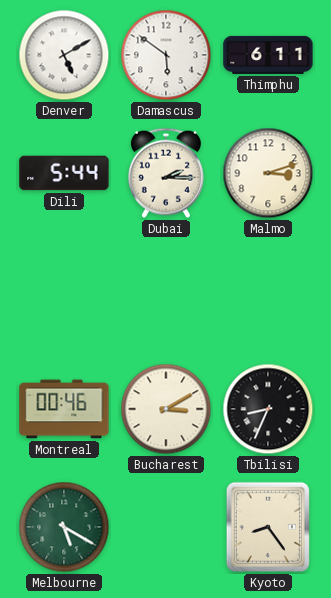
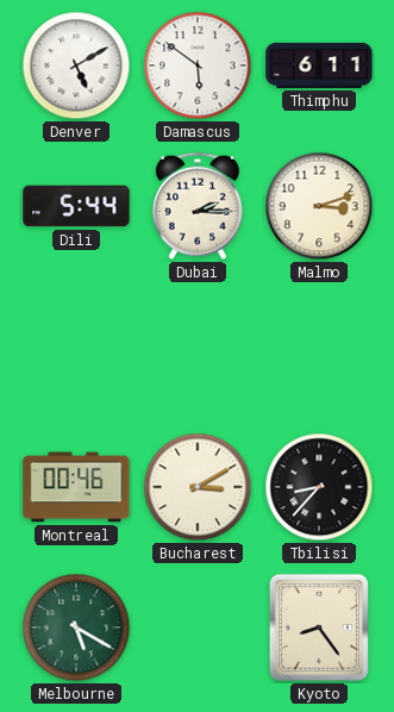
Tbilisi: 8:34 -> 8:37
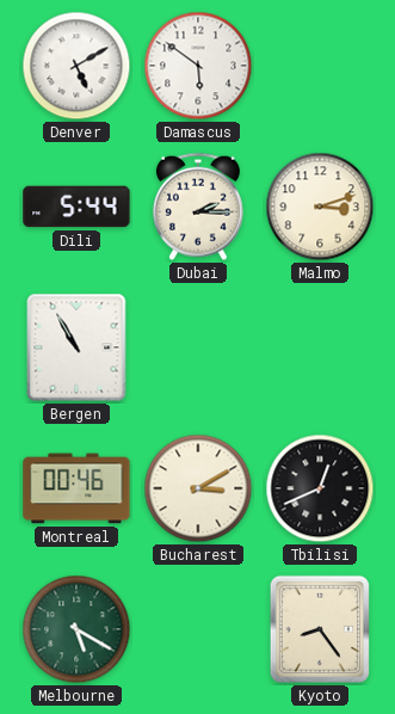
Thimphu: 6:11 -> none
Bergen: none -> 10:55
Tbilisi: 8:37 -> 12:41
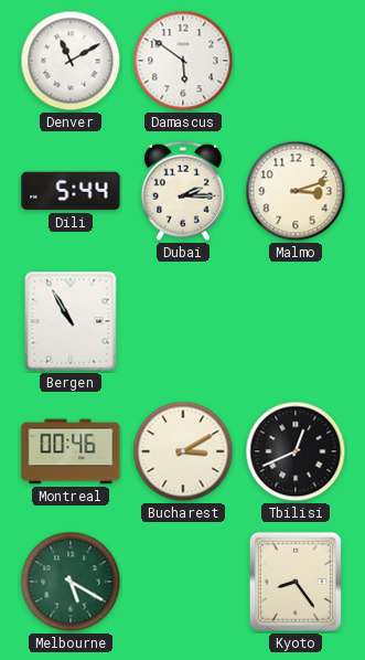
Denver: 5:10 -> 11:10
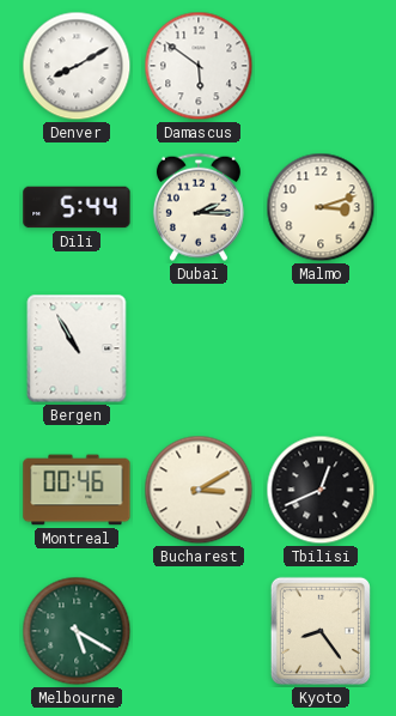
Denver: 11:10 -> 8:10
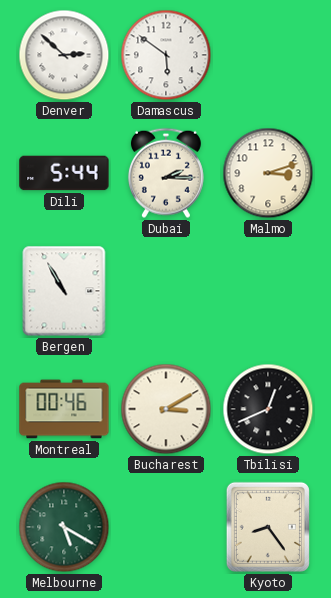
Denver: 8:10 -> 2:52
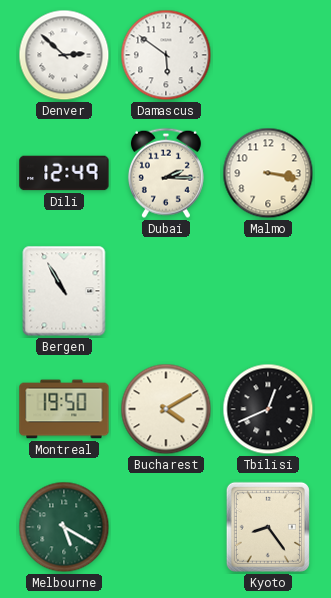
Dili: 5:44 -> 12:49
Malmo: 3:12 -> 3:17
Montreal: 00:46 -> 19:50
Bucharest: 3:10 -> 4:10
